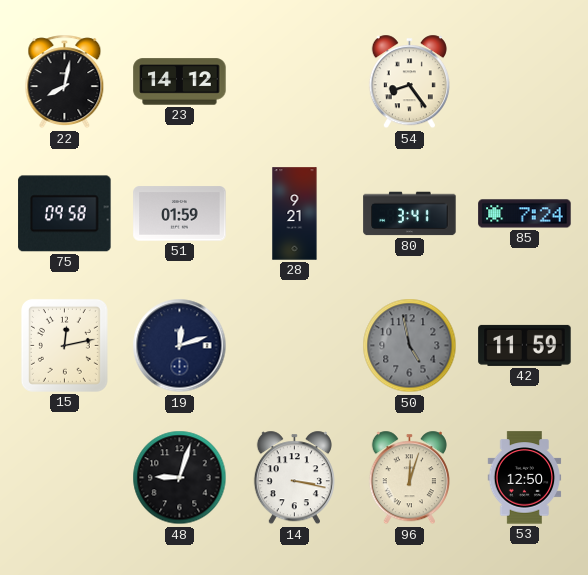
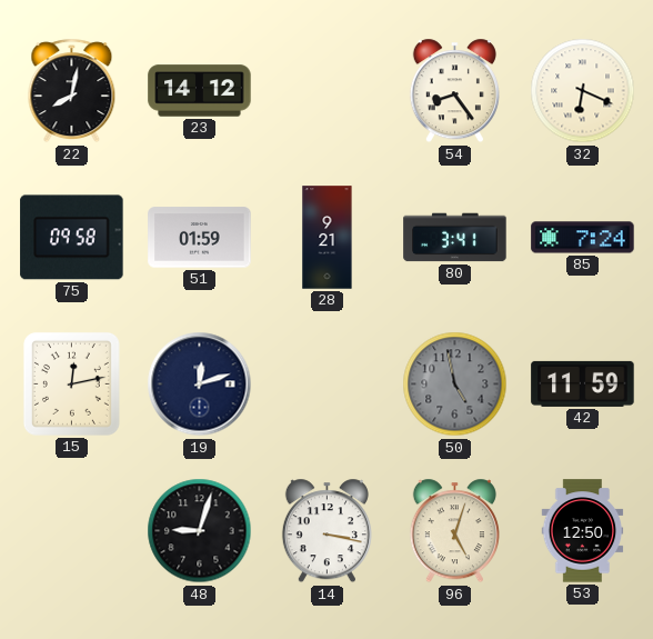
32: none -> 6:19
96: 12:03 -> 5:03
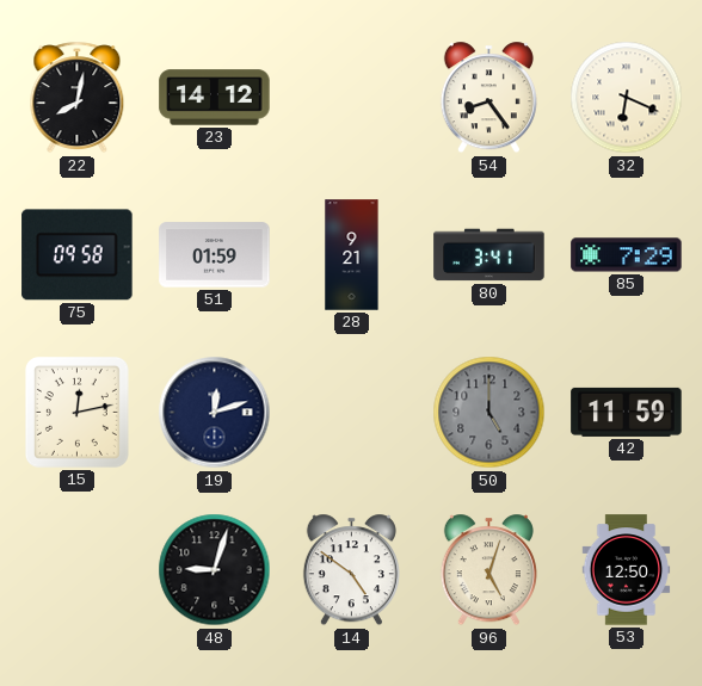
85: 7:24 -> 7:29
50: 4:58 -> 5:00
14: 3:17 -> 4:51
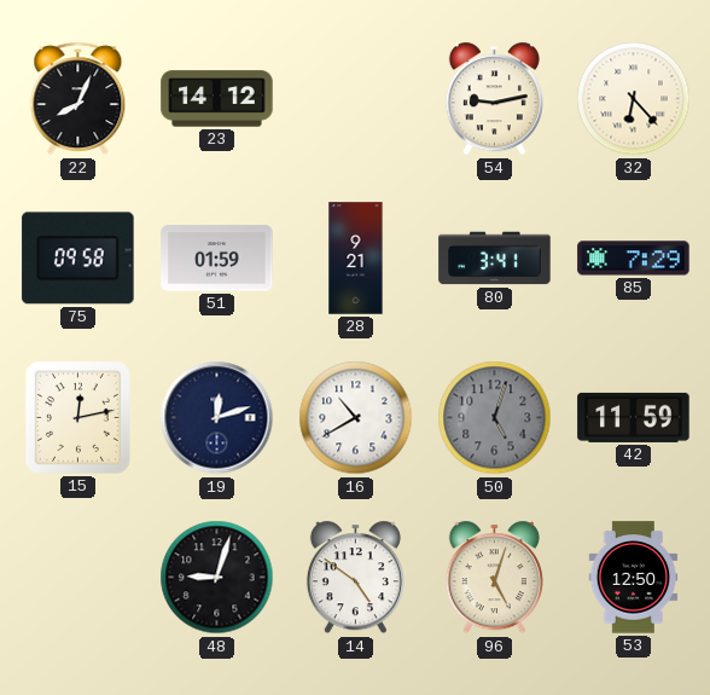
22: 8:02 -> 8:04
54: 8:24 -> 9:13
32: 6:19 -> 6:23
16: none -> 10:40
50: 5:00 -> 5:03
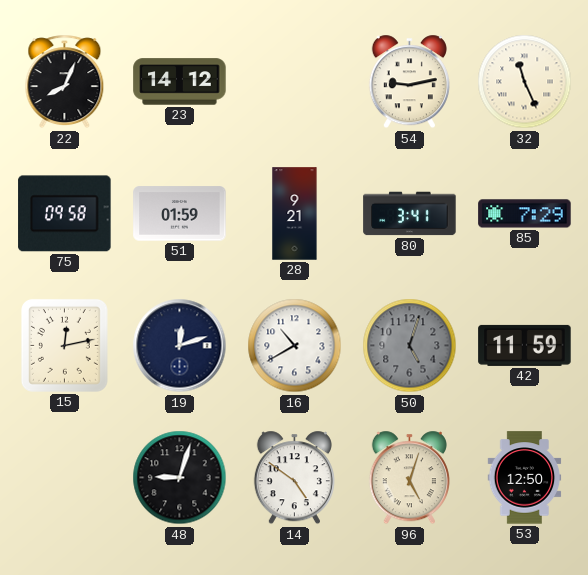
32: 6:23 -> 11:26
